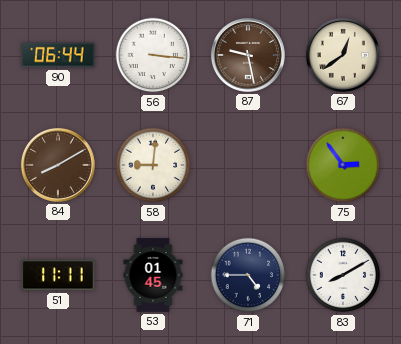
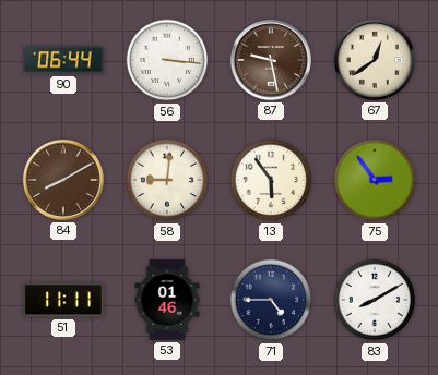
13: none -> 5:54
53: 01:45 -> 01:46
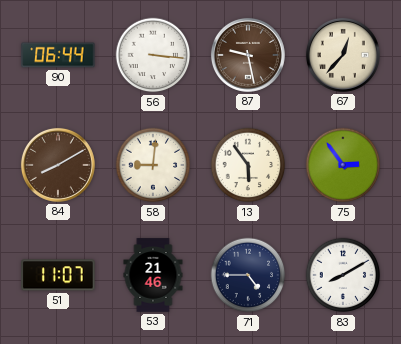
67: 12:39 -> 12:37
51: 11:11 -> 11:07
53: 01:46 -> 21:46
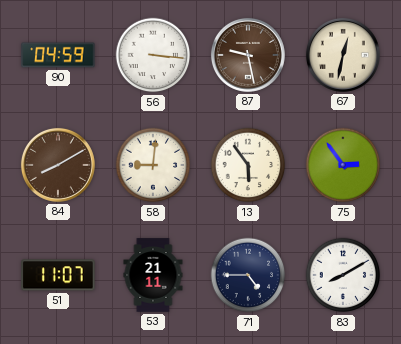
90: 06:44 -> 04:59
67: 12:37 -> 12:32
53: 21:46 -> 21:11
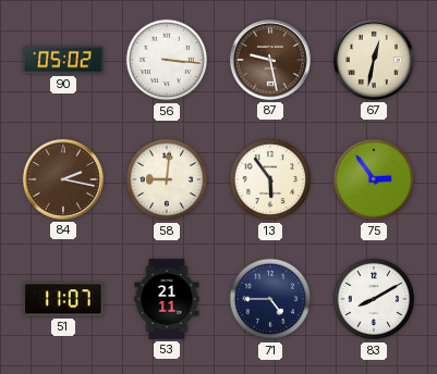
90: 04:59 -> 05:02
84: 8:10 -> 2:17
